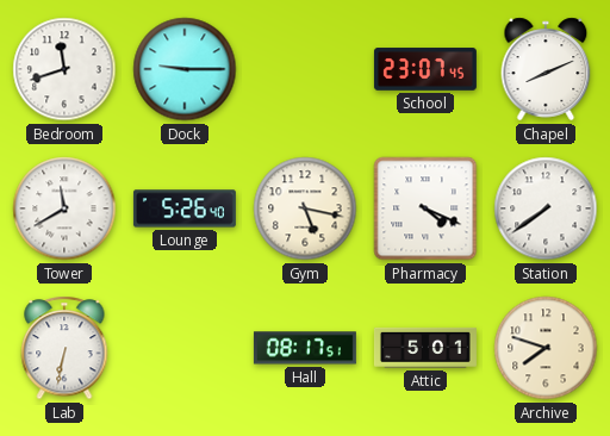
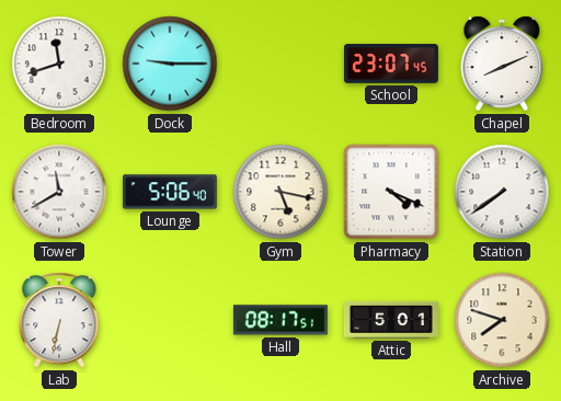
Lounge: 5:26 -> 5:06
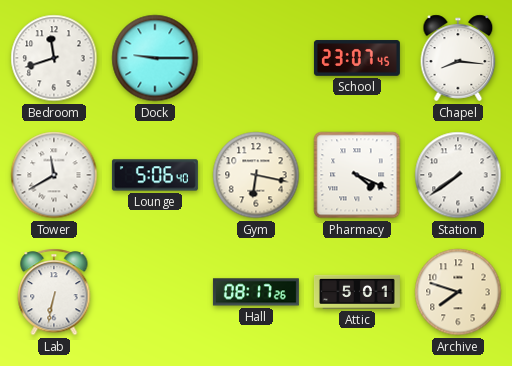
Chapel: 8:11 -> 8:16
Gym: 5:17 -> 6:17
Hall: 08:17:51 -> 08:17:26
